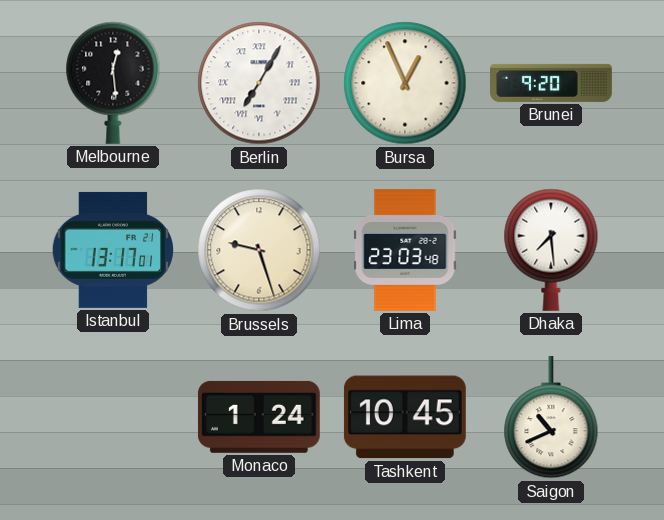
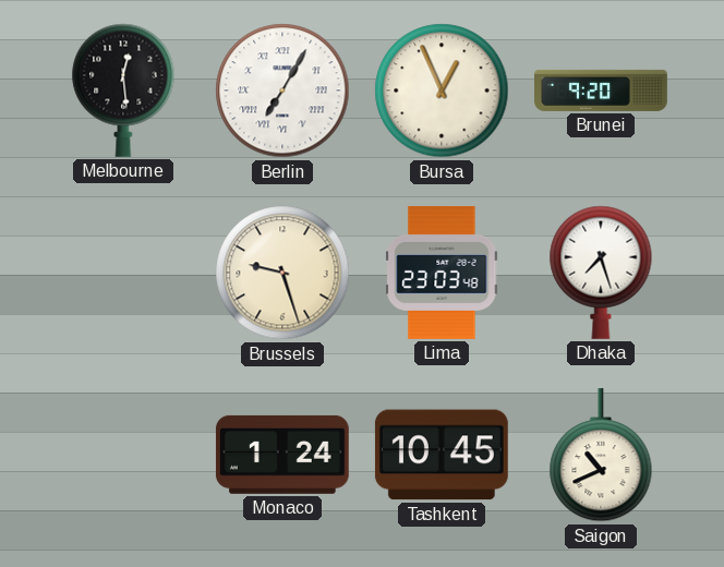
Istanbul: 13:17 -> none
Dhaka: 7:29 -> 7:27
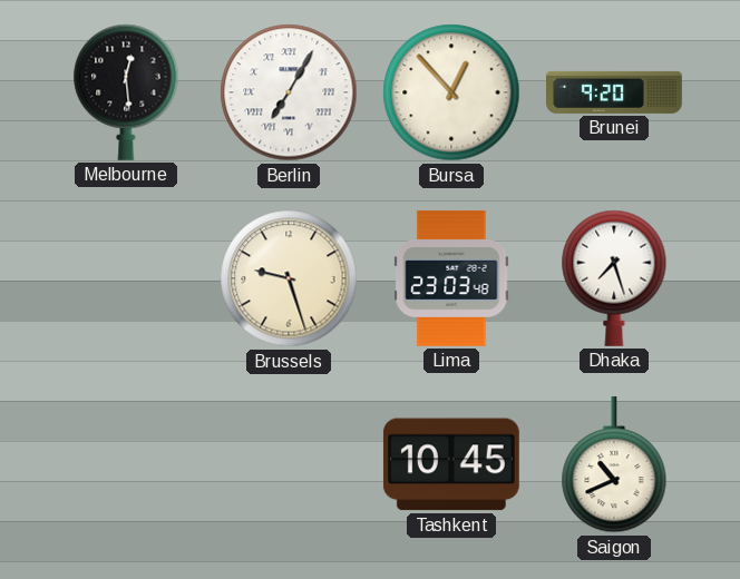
Bursa: 12:56 -> 12:53
Monaco: 1:24 -> none
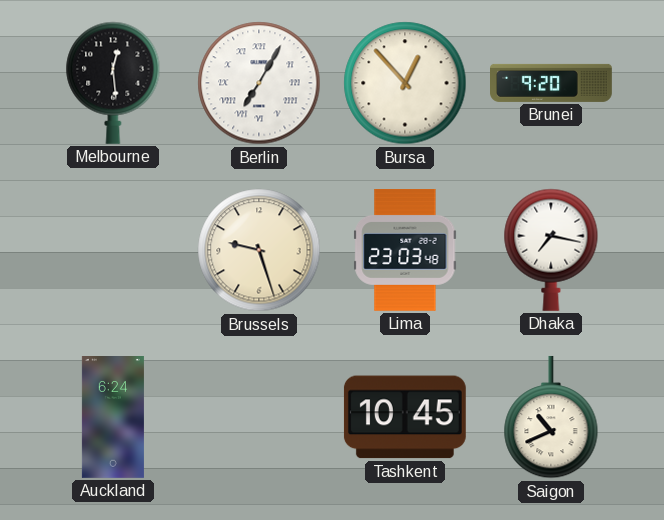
Dhaka: 7:27 -> 7:17
Auckland: none -> 6:24
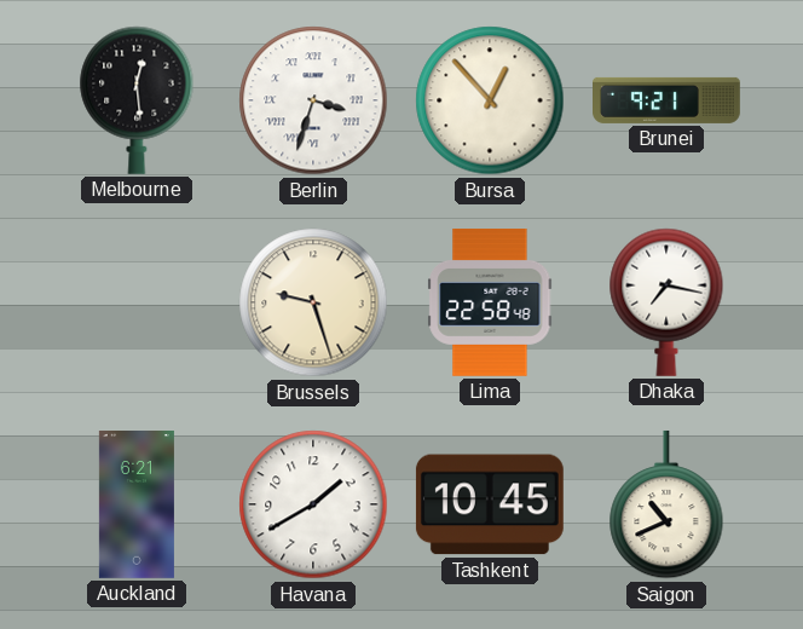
Berlin: 7:05 -> 3:33
Brunei: 9:20 -> 9:21
Lima: 23:03 -> 22:58
Auckland: 6:24 -> 6:21
Havana: none -> 1:40
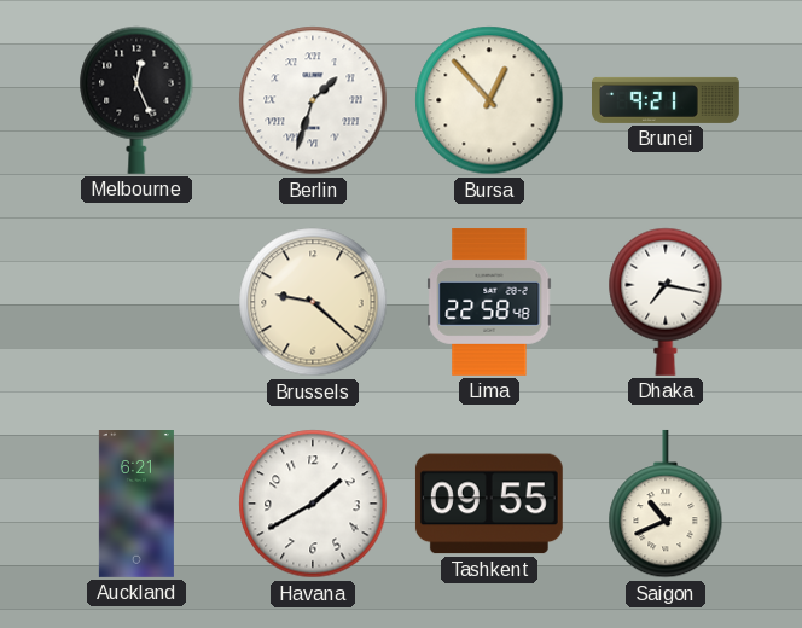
Melbourne: 12:29 -> 12:26
Berlin: 3:33 -> 1:33
Brussels: 9:27 -> 9:22
Tashkent: 10:45 -> 09:55
